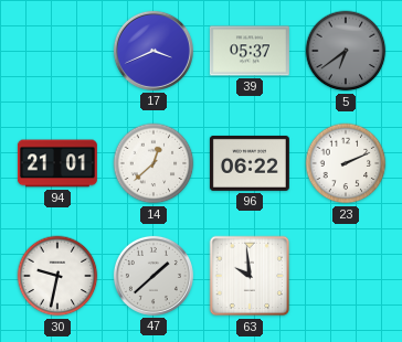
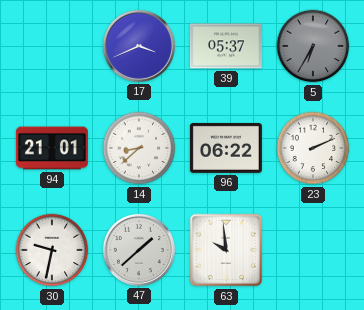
5: 6:39 -> 6:35
14: 12:38 -> 8:38
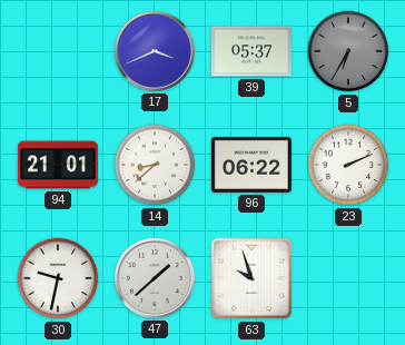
63: 9:59 -> 9:57
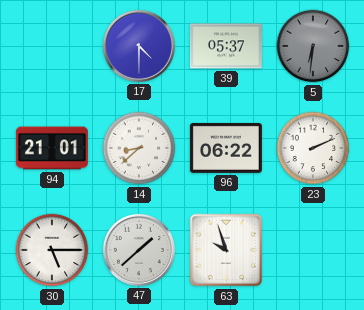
17: 3:41 -> 4:30
5: 6:35 -> 6:31
30: 9:32 -> 5:15
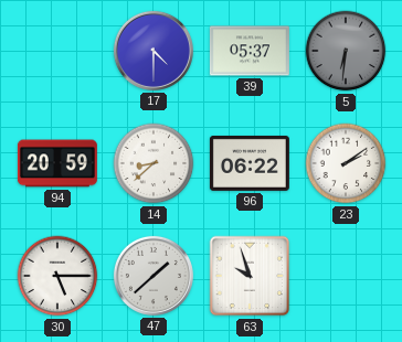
94: 21:01 -> 20:59
23: 2:11 -> 2:09
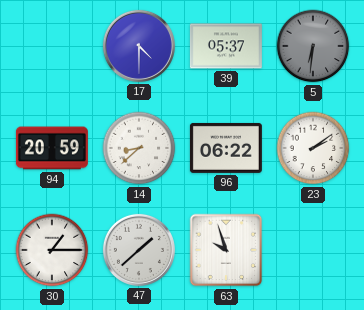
30: 5:15 -> 1:15
